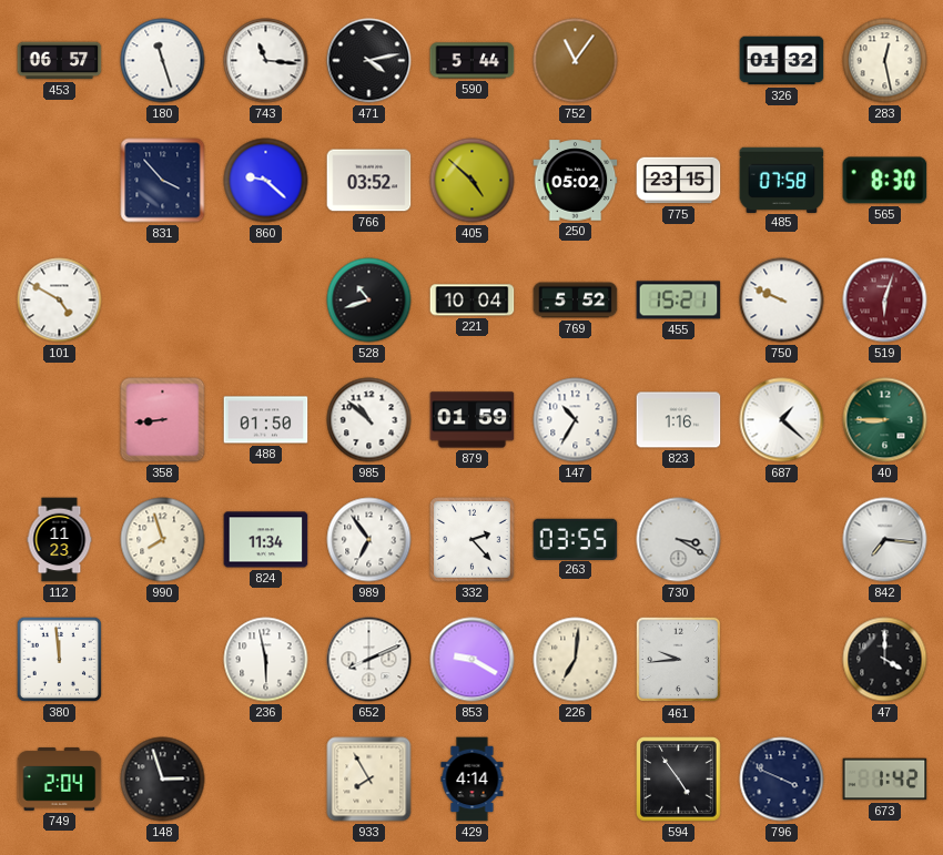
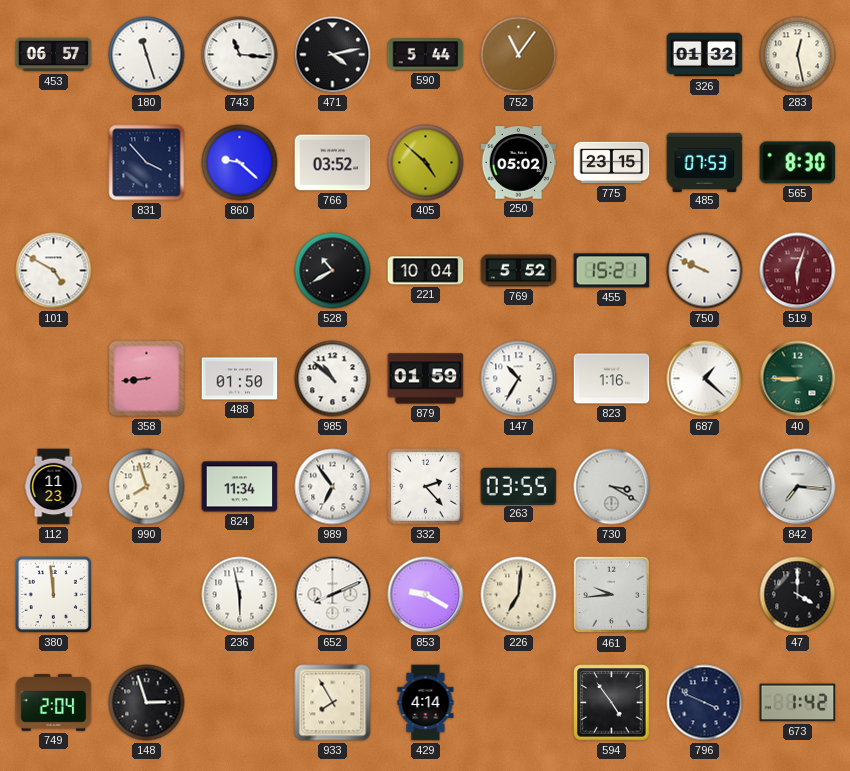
485: 07:58 -> 07:53
528: 10:42 -> 10:40
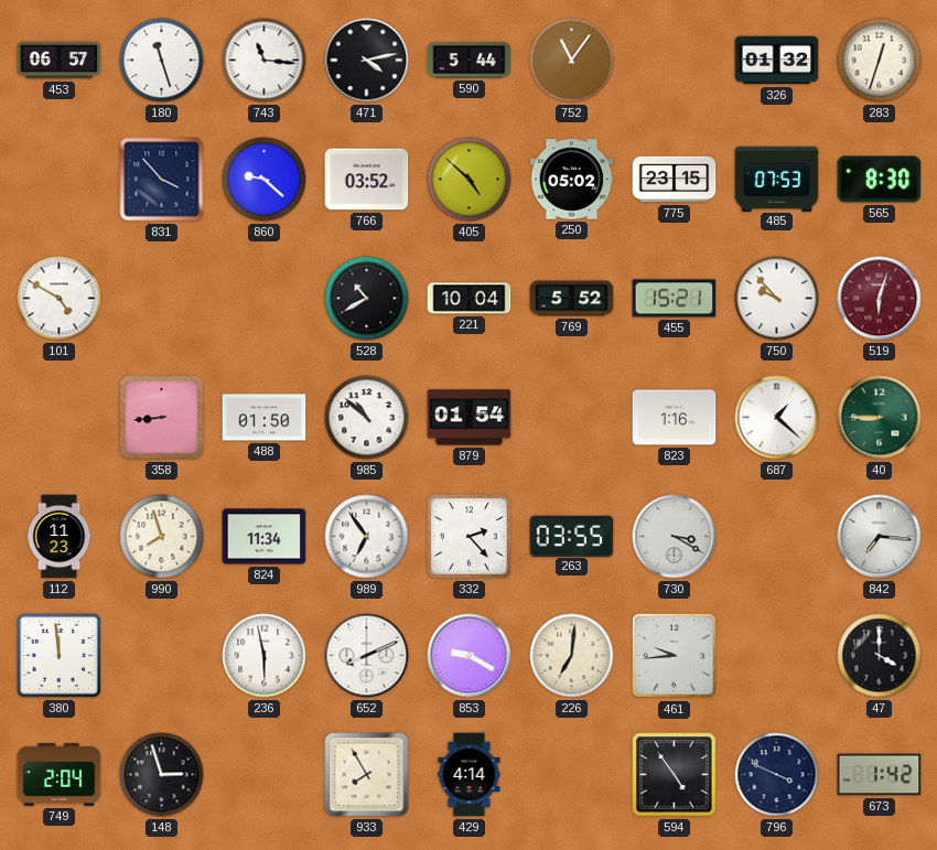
283: 12:28 -> 12:33
750: 9:49 -> 9:53
879: 01:59 -> 01:54
147: 10:35 -> none
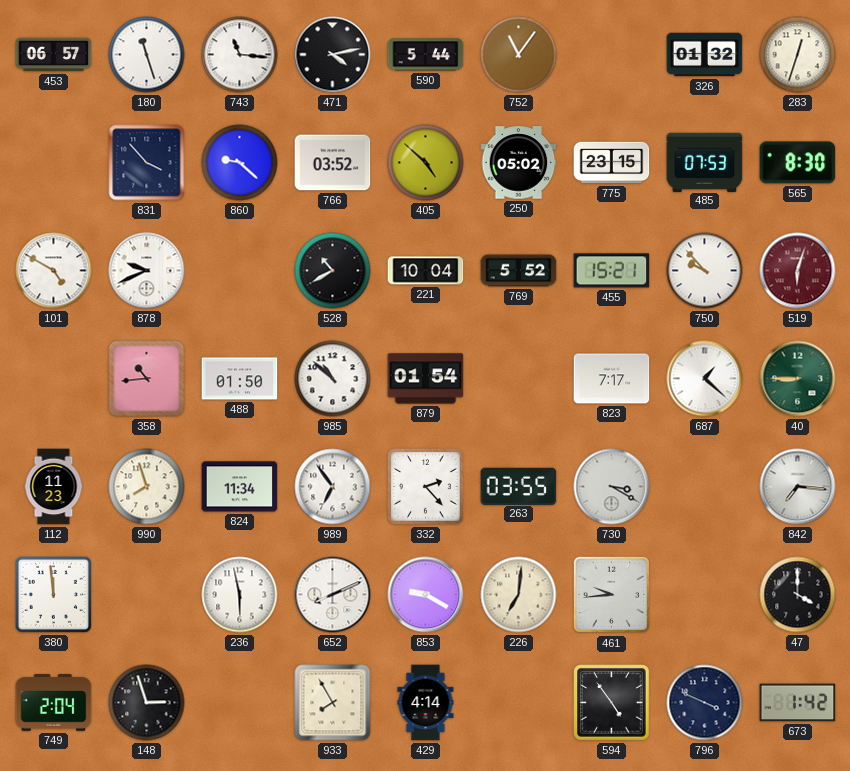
878: none -> 9:41
358: 8:44 -> 10:44
823: 1:16 -> 7:17
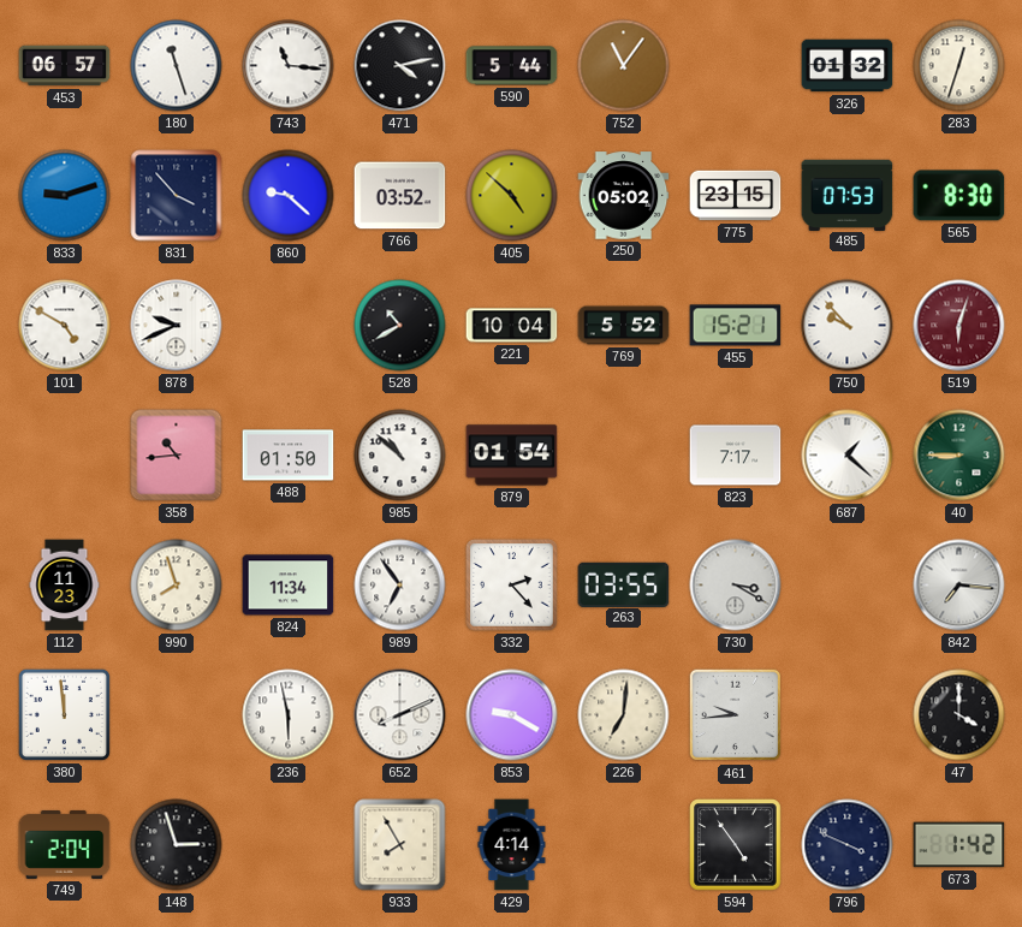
833: none -> 9:12
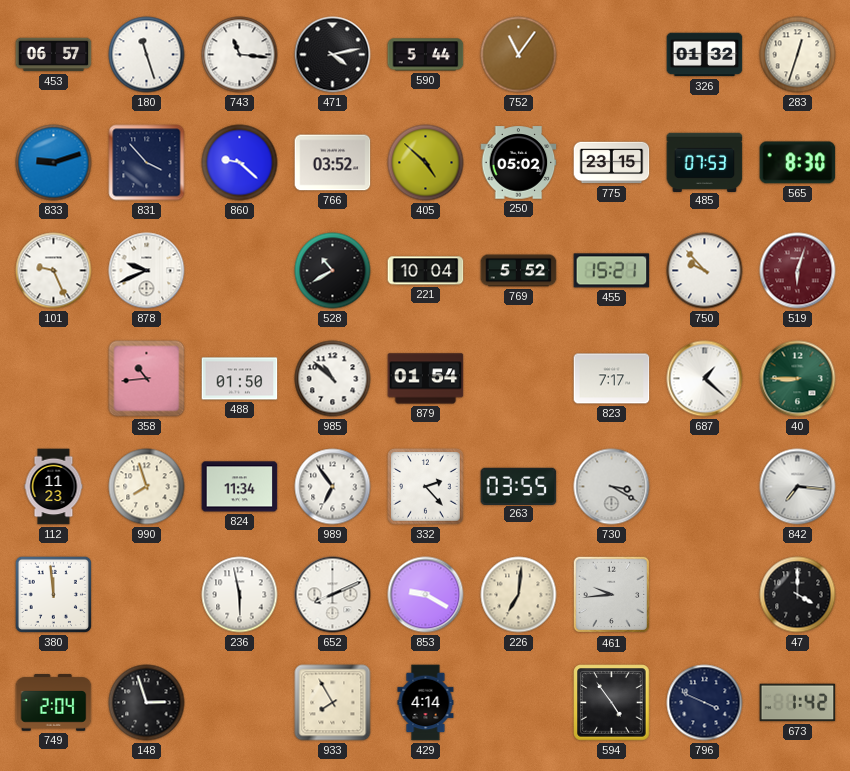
101: 4:50 -> 9:26
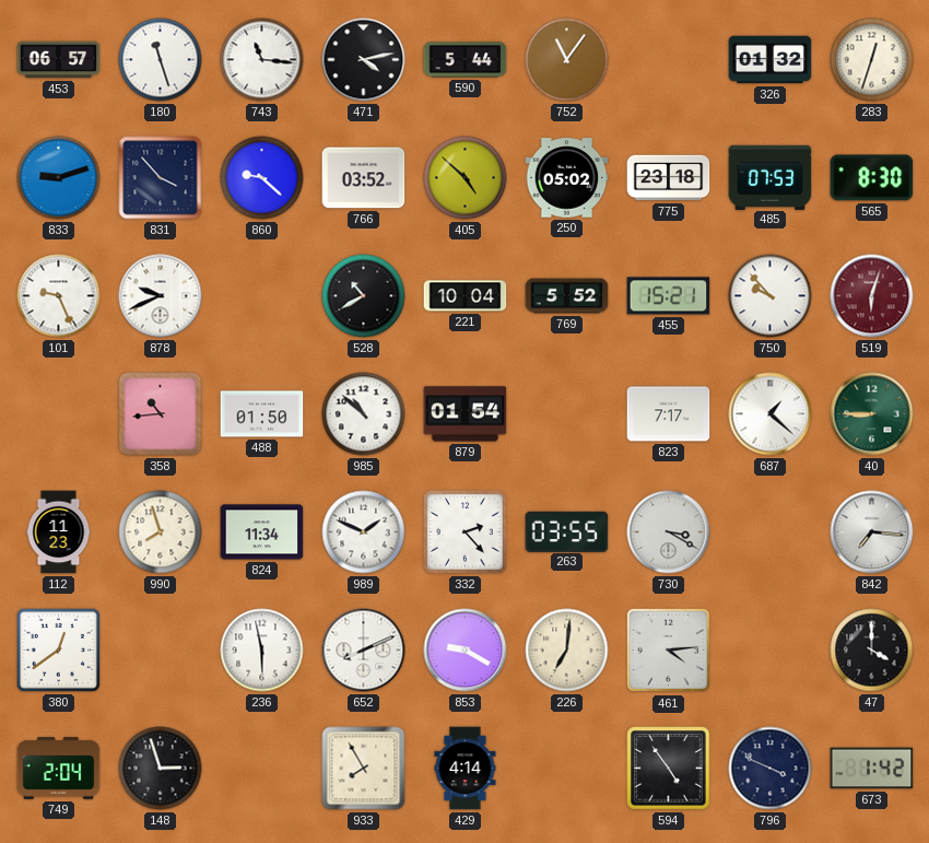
775: 23:15 -> 23:18
989: 6:54 -> 1:49
380: 11:59 -> 12:39
461: 9:44 -> 4:14
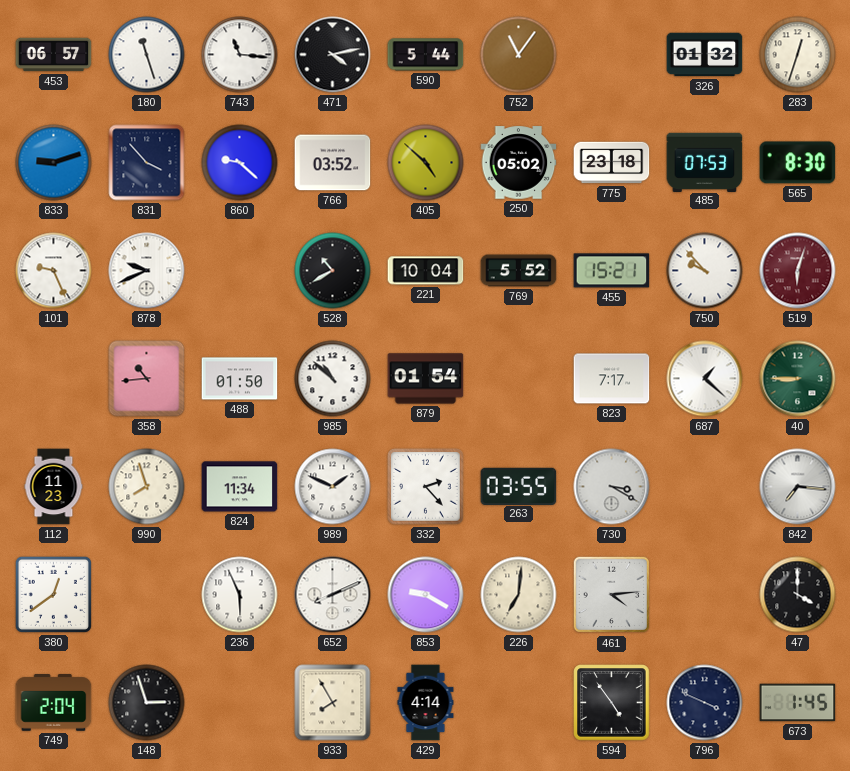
236: 5:58 -> 5:56
673: 1:42 -> 1:45
